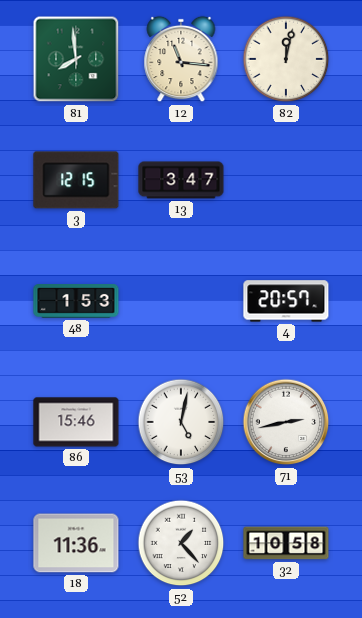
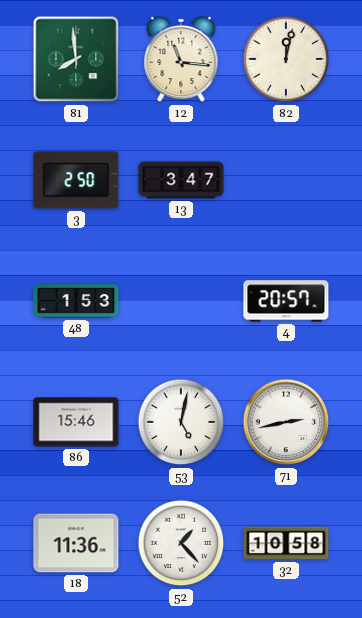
3: 12:15 -> 2:50
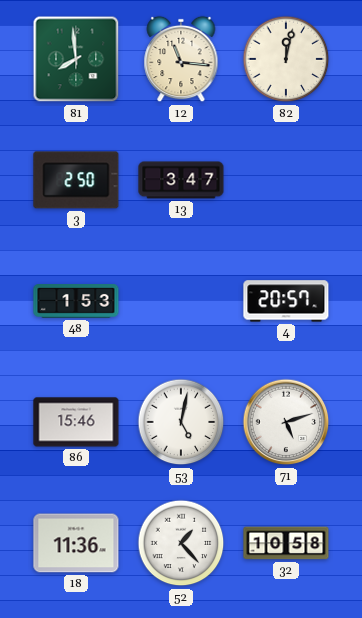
71: 2:43 -> 5:12
